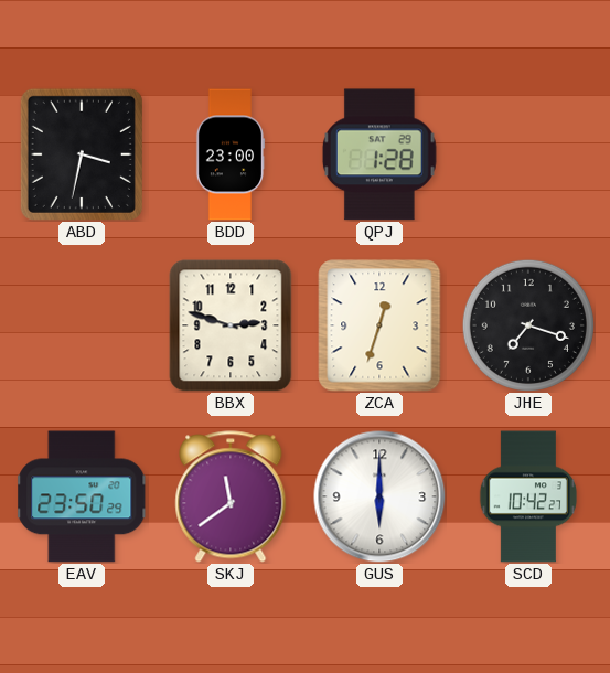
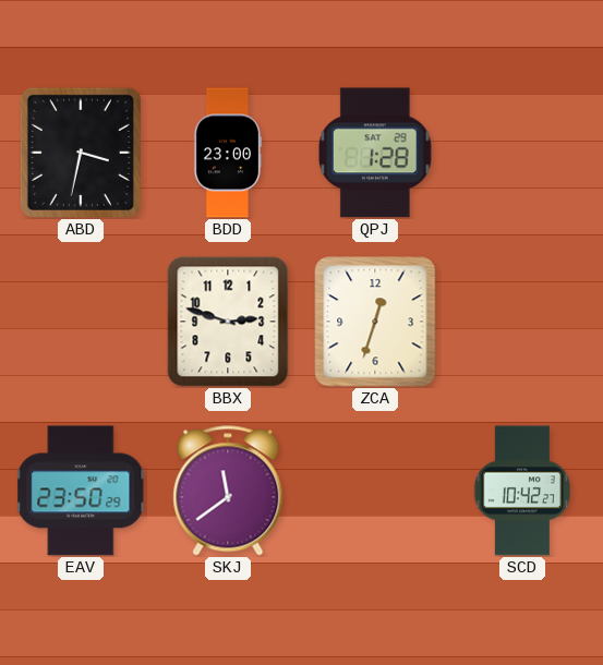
JHE: 7:18 -> none
GUS: 6:00 -> none
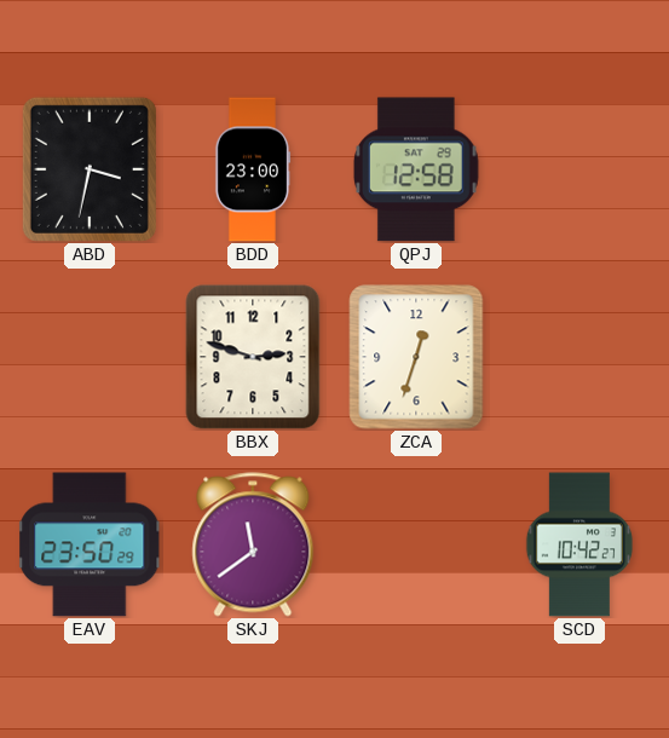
QPJ: 1:28 -> 12:58
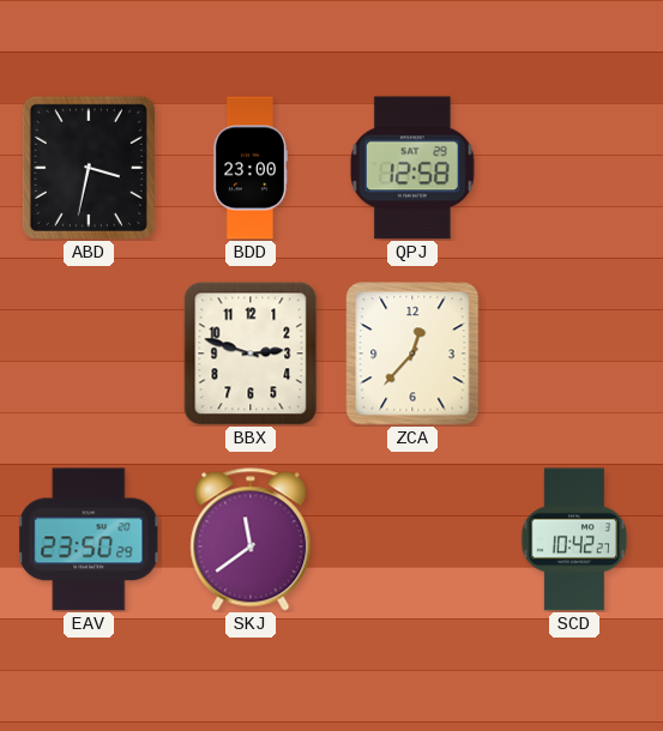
ZCA: 12:33 -> 12:37
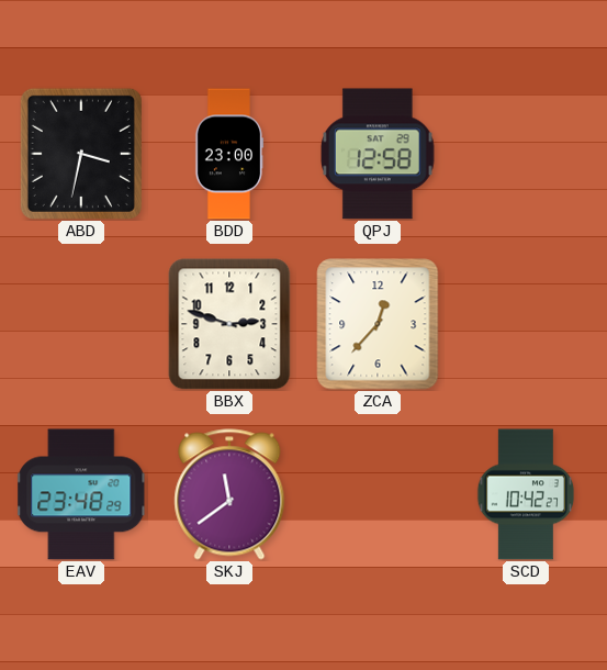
EAV: 23:50 -> 23:48
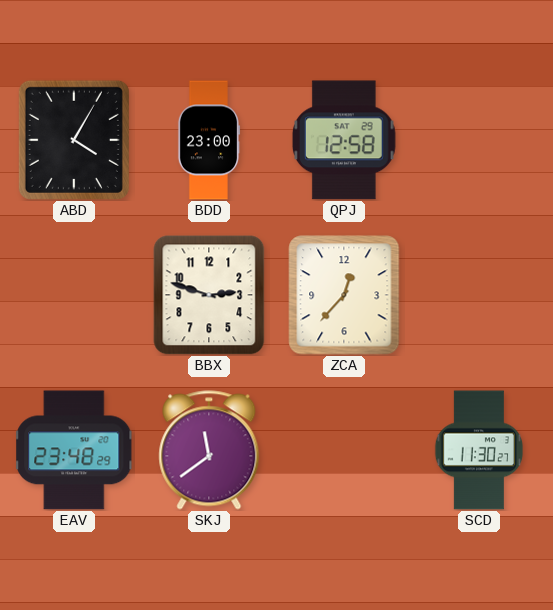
ABD: 3:32 -> 4:05
SCD: 10:42 -> 11:30
